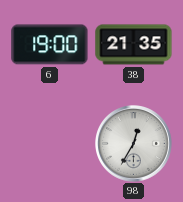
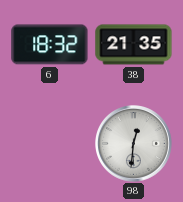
6: 19:00 -> 18:32
98: 12:35 -> 12:31
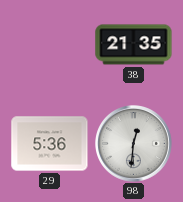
6: 18:32 -> none
29: none -> 5:36
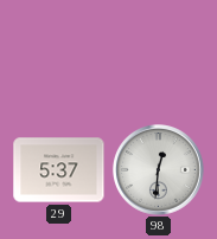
38: 21:35 -> none
29: 5:36 -> 5:37
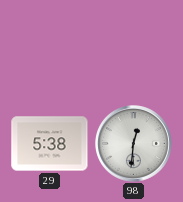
29: 5:37 -> 5:38
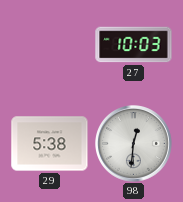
27: none -> 10:03
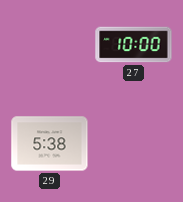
27: 10:03 -> 10:00
98: 12:31 -> none
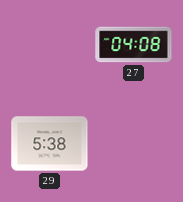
27: 10:00 -> 04:08
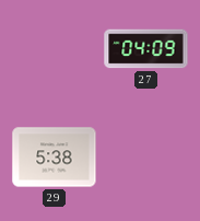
27: 04:08 -> 04:09
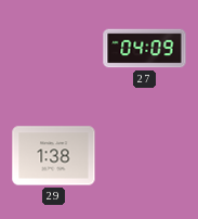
29: 5:38 -> 1:38
